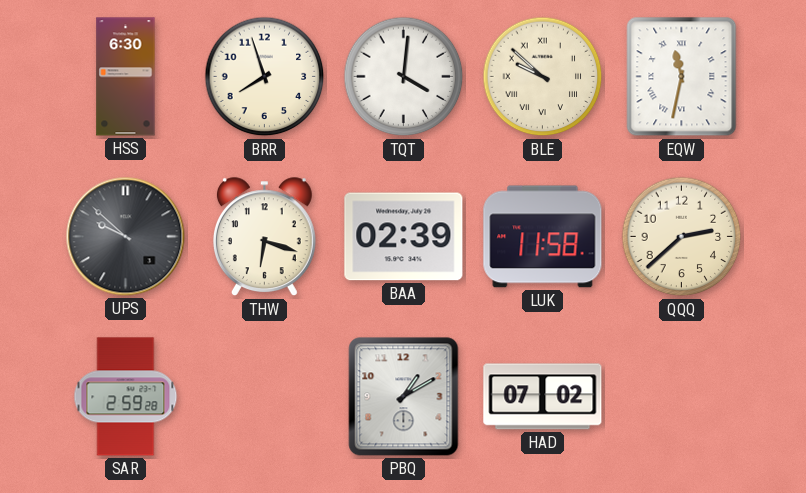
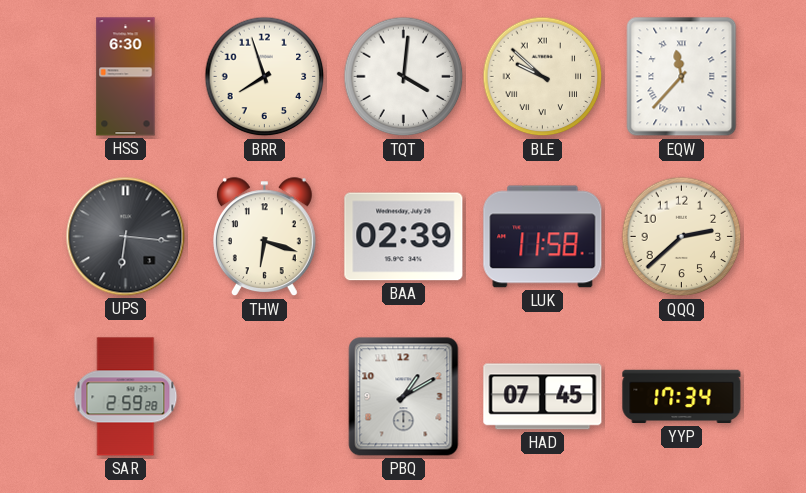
EQW: 11:32 -> 11:37
UPS: 9:52 -> 6:16
HAD: 07:02 -> 07:45
YYP: none -> 17:34
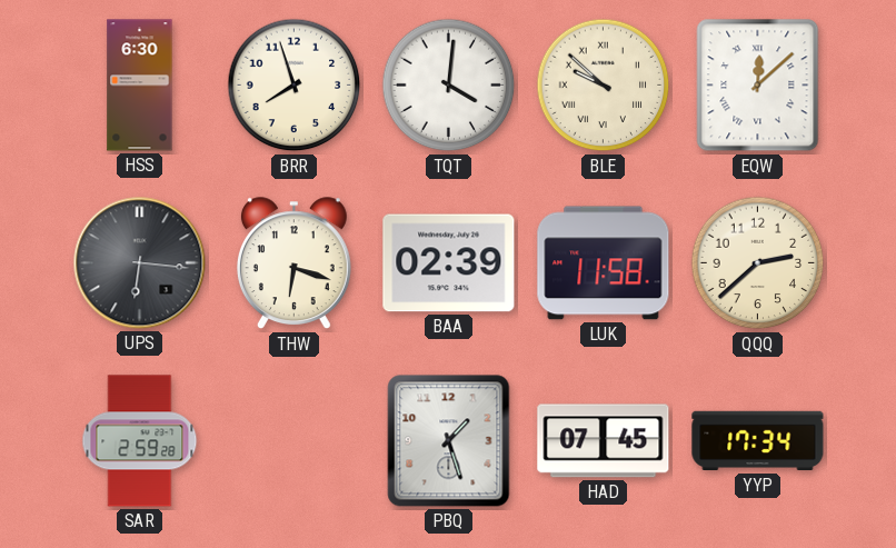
EQW: 11:37 -> 12:08
PBQ: 1:10 -> 1:27
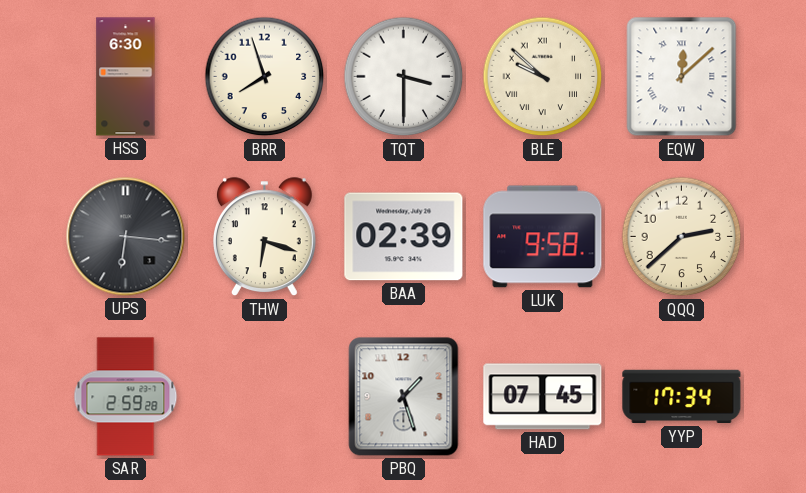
TQT: 4:01 -> 3:30
LUK: 11:58 -> 9:58
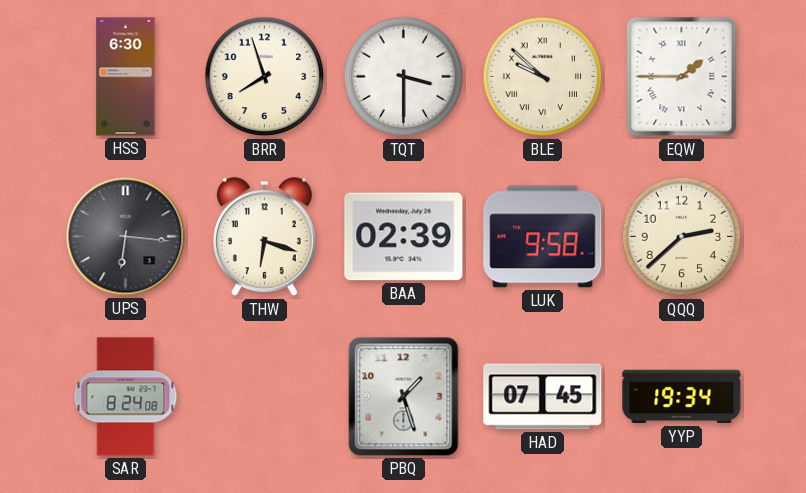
EQW: 12:08 -> 1:45
SAR: 2:59 -> 8:24
YYP: 17:34 -> 19:34
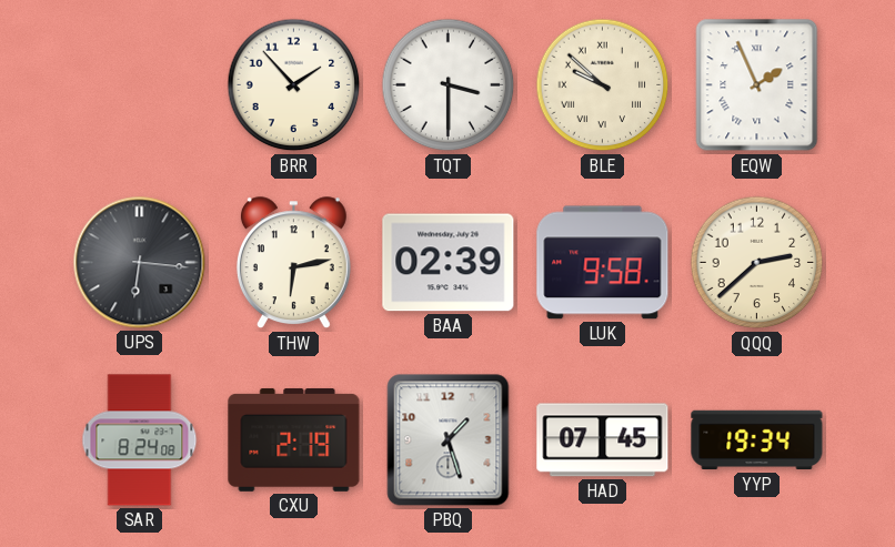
HSS: 6:30 -> none
BRR: 7:57 -> 1:53
EQW: 1:45 -> 1:56
THW: 6:18 -> 6:13
CXU: none -> 2:19
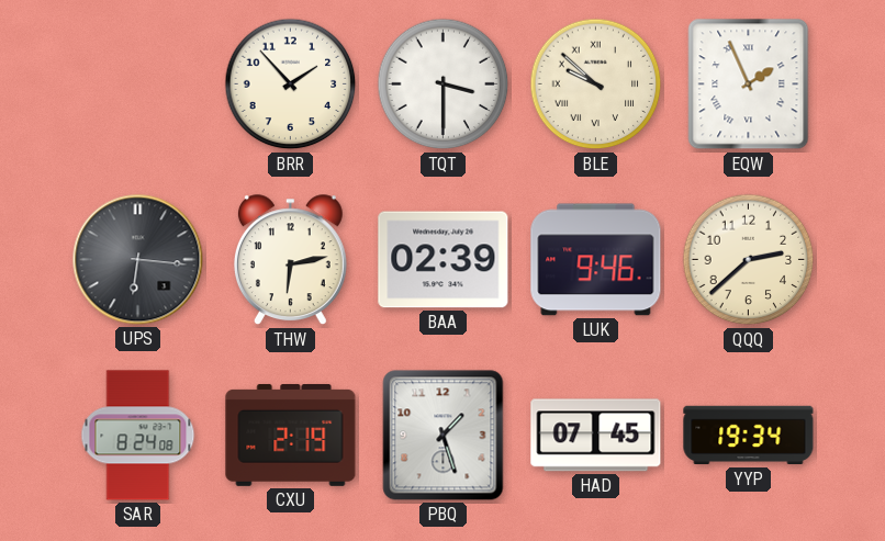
LUK: 9:58 -> 9:46
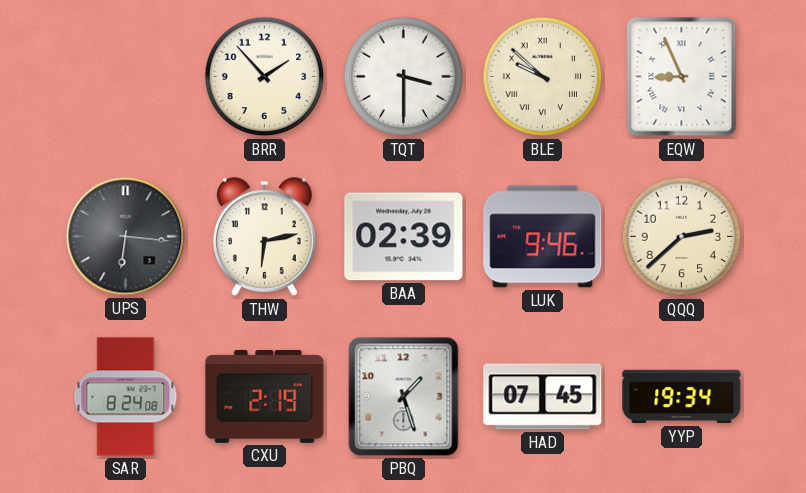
EQW: 1:56 -> 8:56
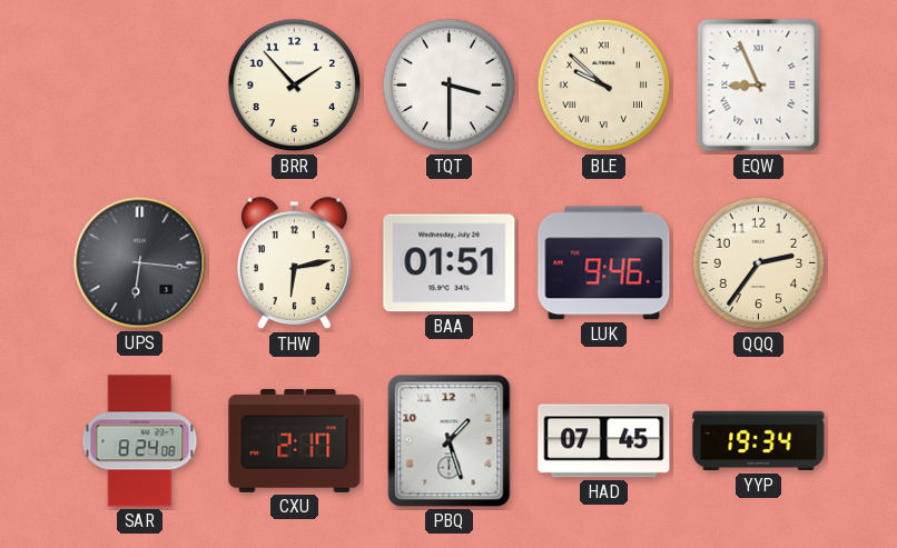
BAA: 02:39 -> 01:51
QQQ: 2:38 -> 2:36
CXU: 2:19 -> 2:17
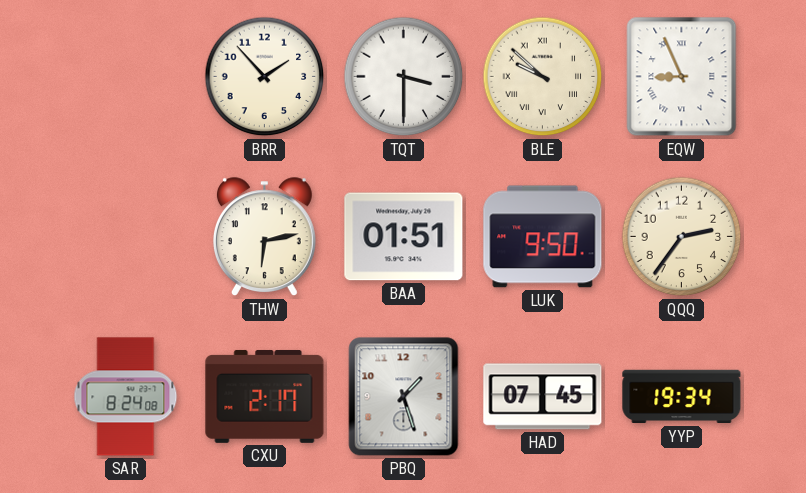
UPS: 6:16 -> none
LUK: 9:46 -> 9:50
